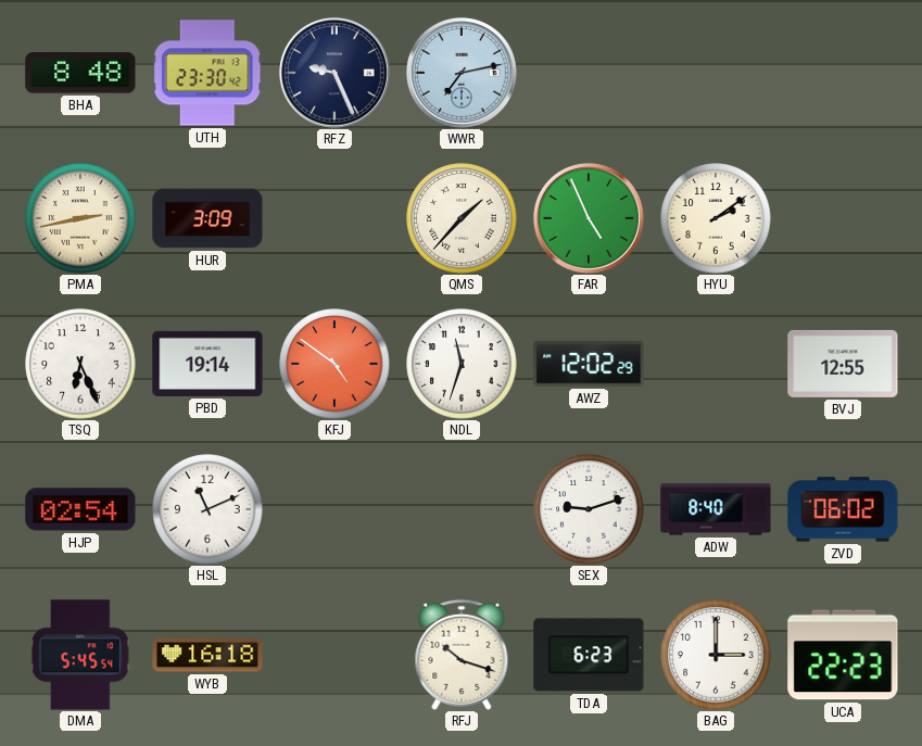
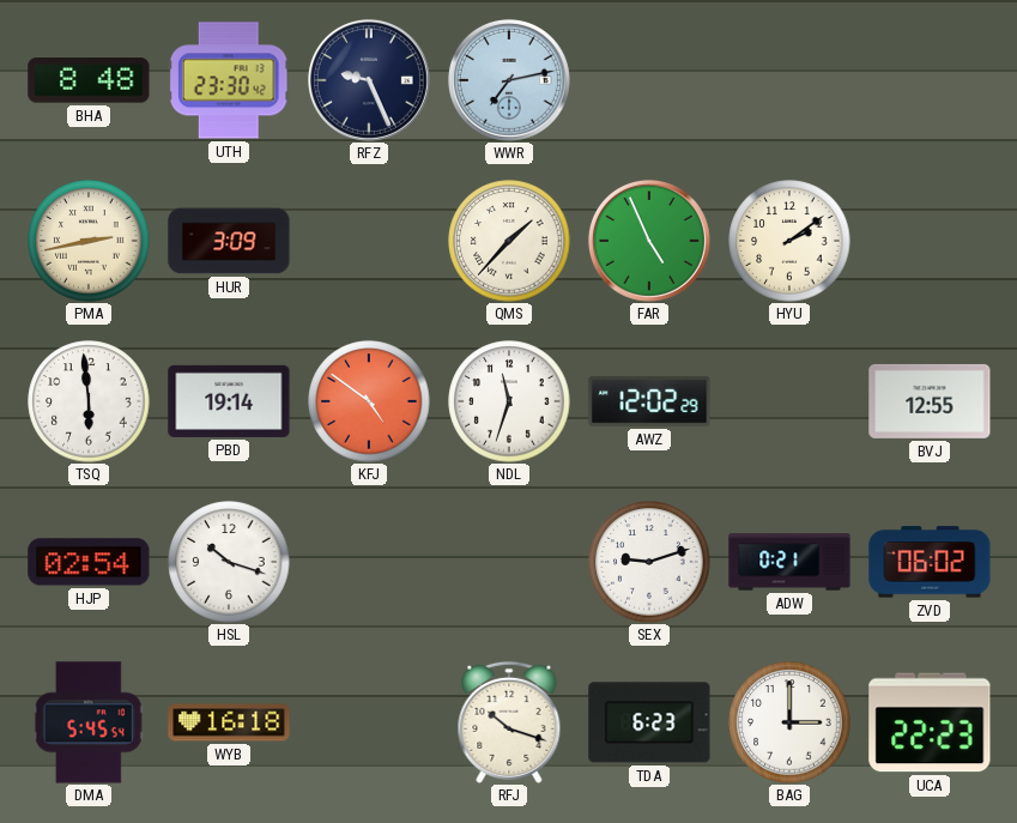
TSQ: 6:26 -> 5:59
HSL: 11:11 -> 10:18
ADW: 8:40 -> 0:21
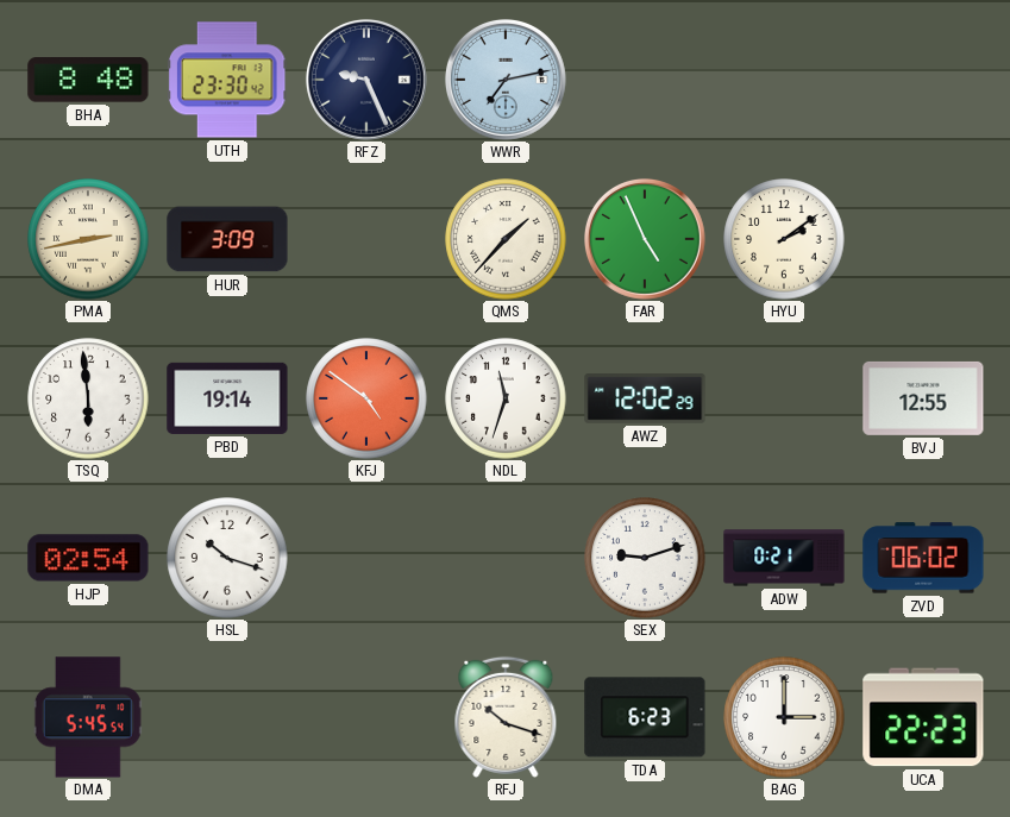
WYB: 16:18 -> none
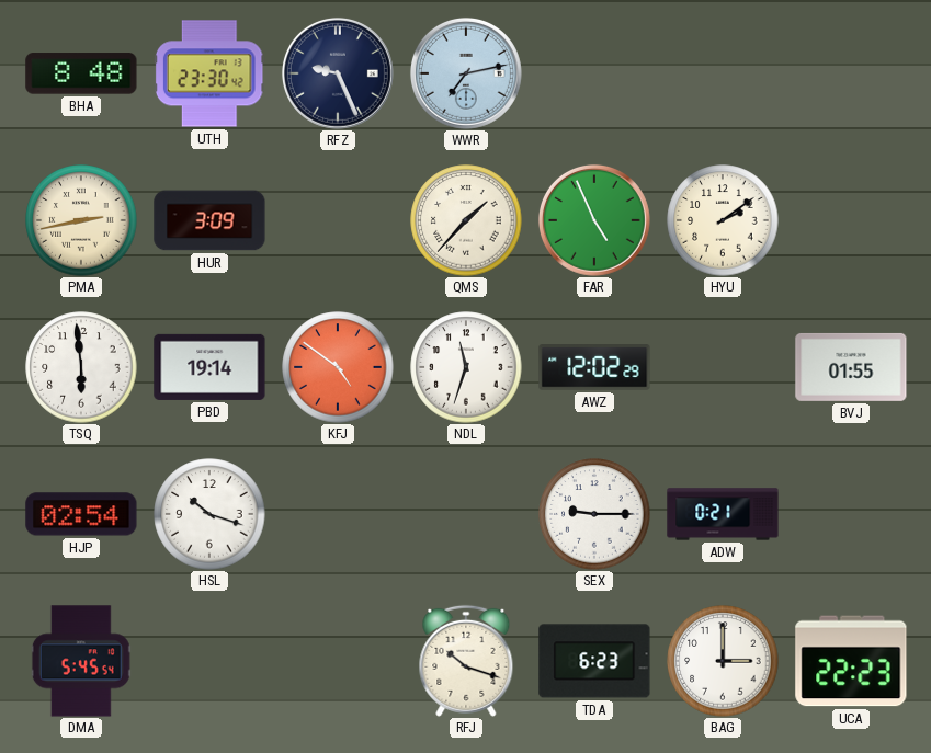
BVJ: 12:55 -> 01:55
SEX: 9:12 -> 9:15
ZVD: 06:02 -> none
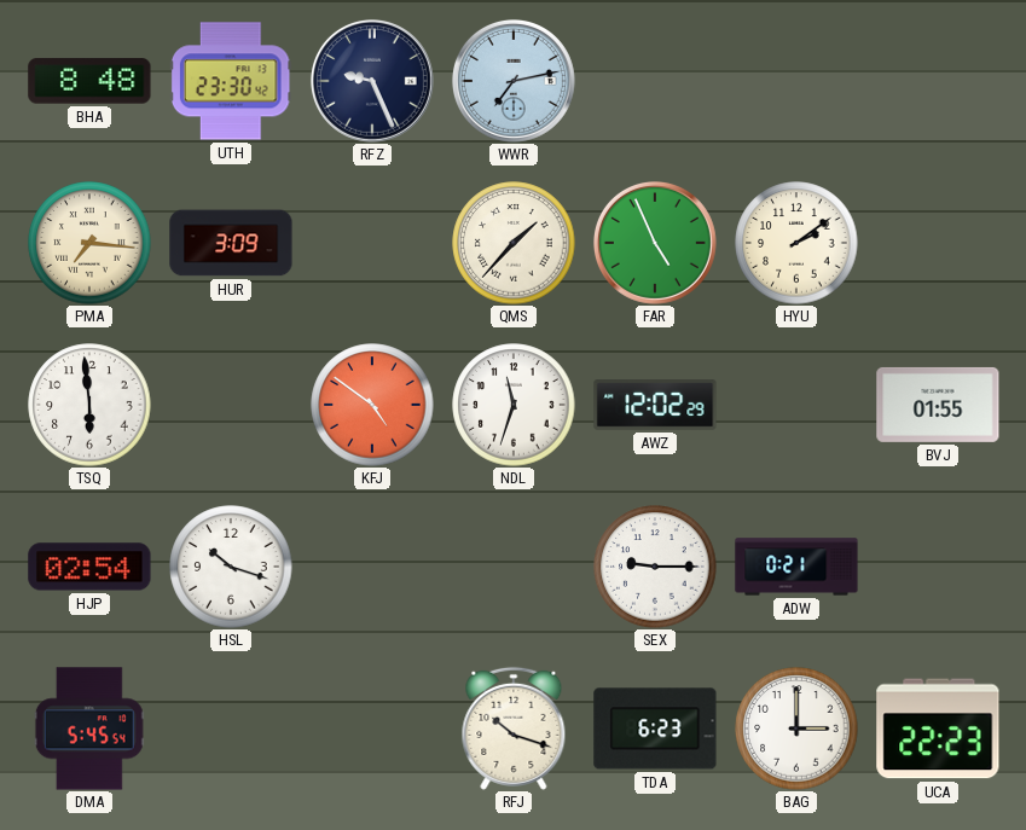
PMA: 2:43 -> 7:16
PBD: 19:14 -> none
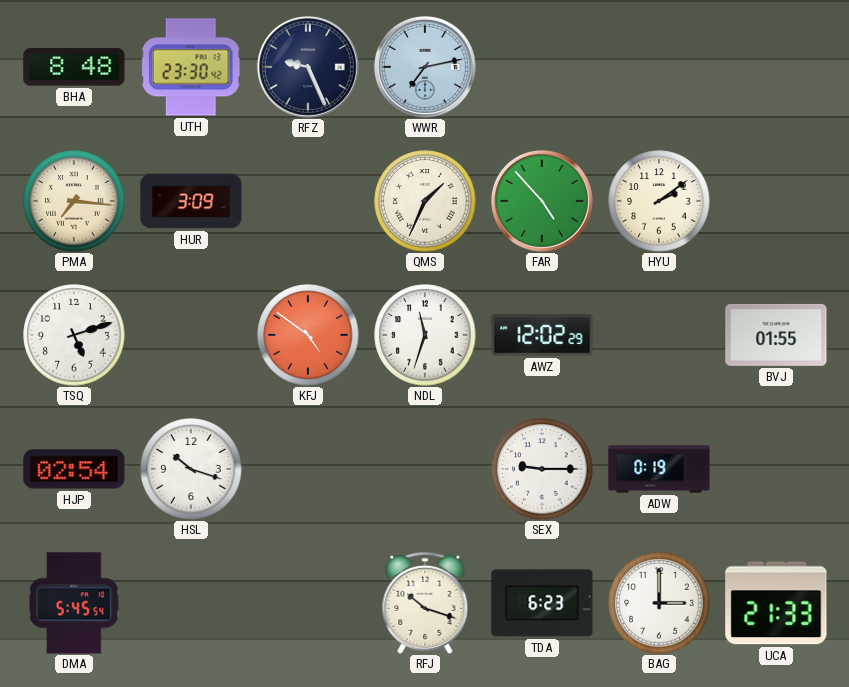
QMS: 1:37 -> 1:34
FAR: 4:56 -> 4:53
TSQ: 5:59 -> 5:12
ADW: 0:21 -> 0:19
UCA: 22:23 -> 21:33
